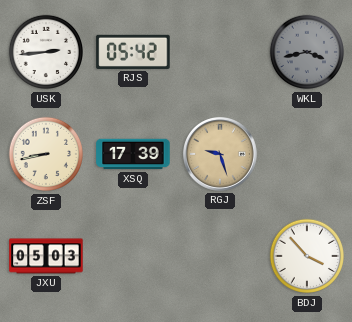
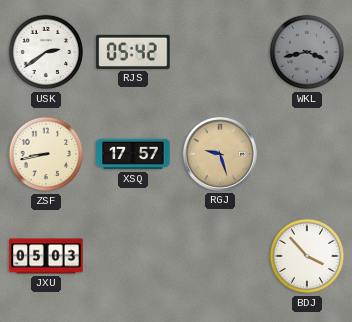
USK: 2:44 -> 2:39
XSQ: 17:39 -> 17:57
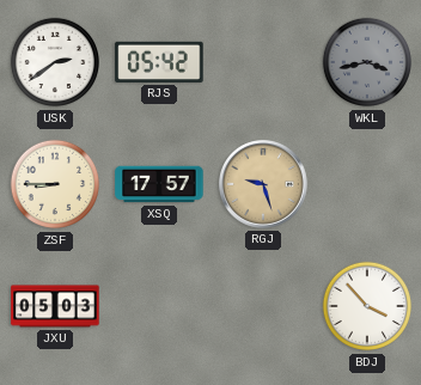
ZSF: 8:43 -> 8:45
